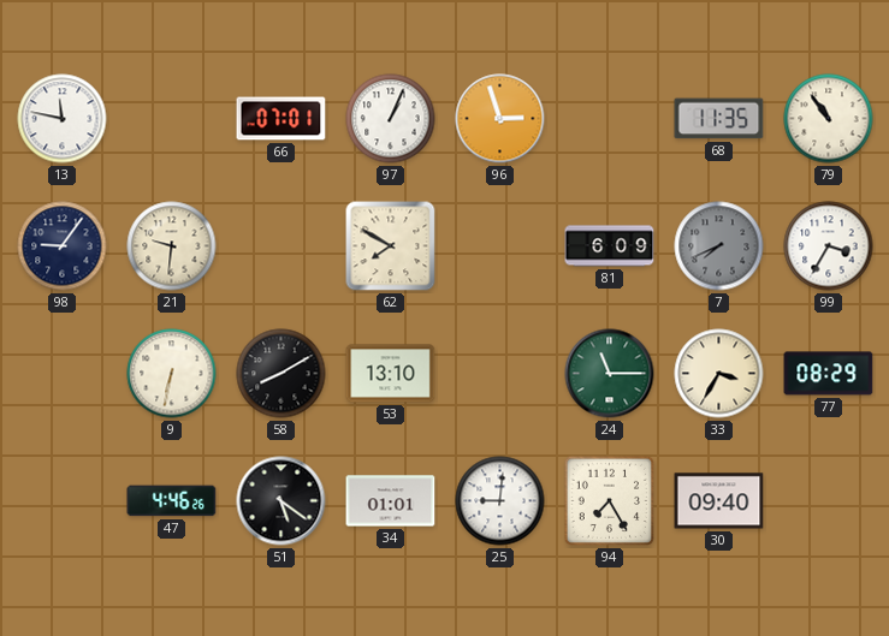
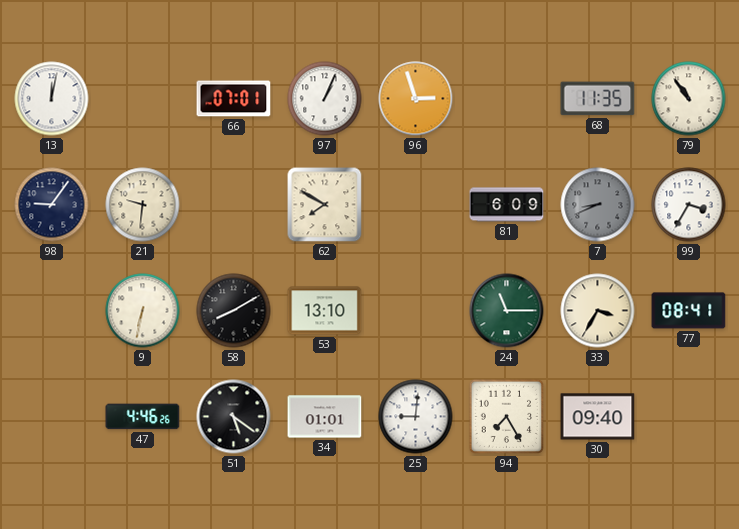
13: 11:47 -> 12:02
7: 7:41 -> 8:41
77: 08:29 -> 08:41
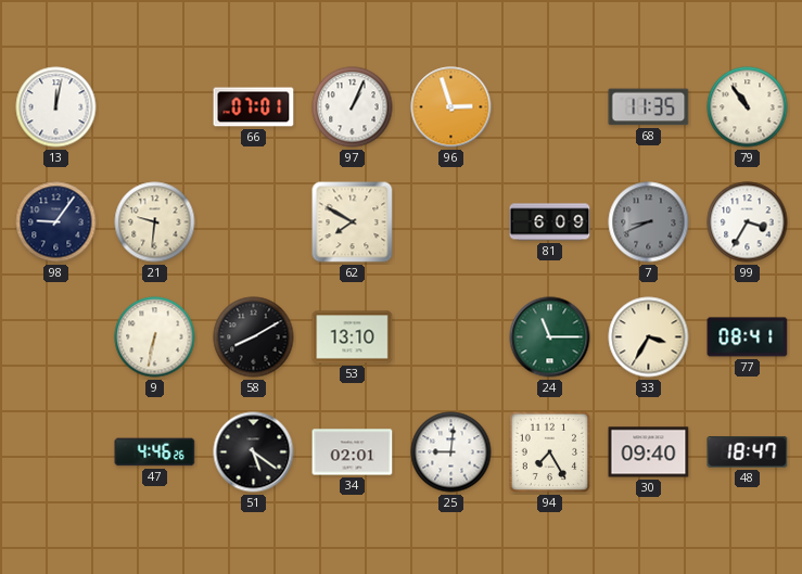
34: 01:01 -> 02:01
48: none -> 18:47
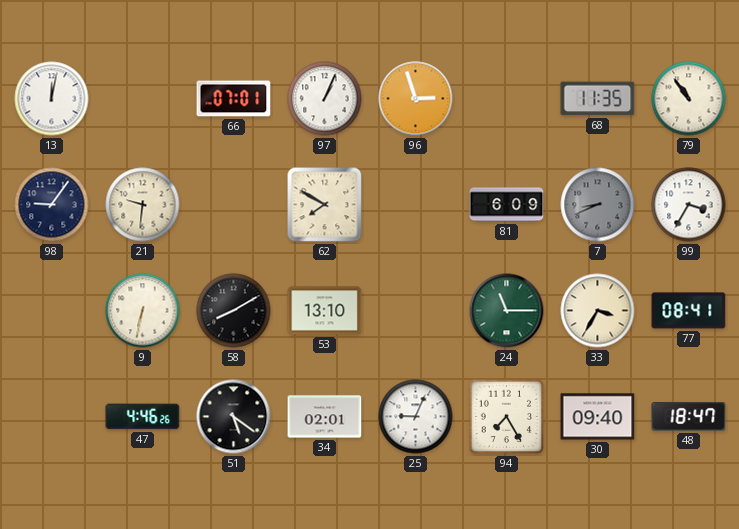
25: 9:01 -> 9:04
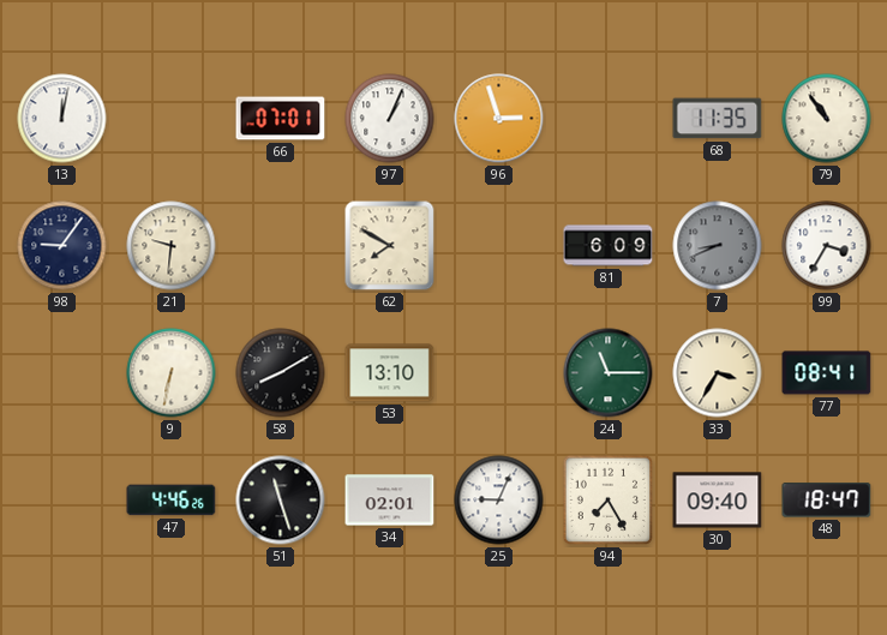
51: 5:21 -> 11:27
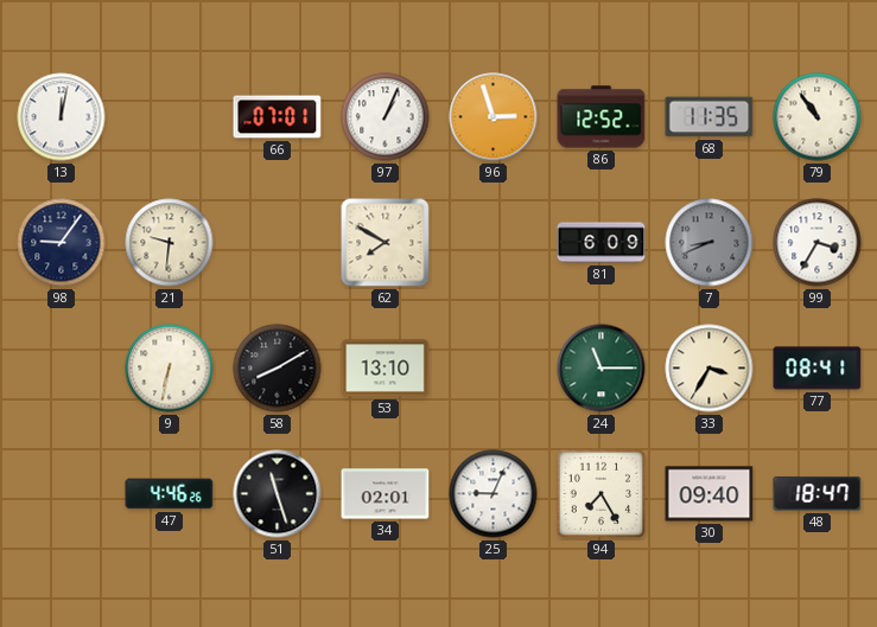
86: none -> 12:52
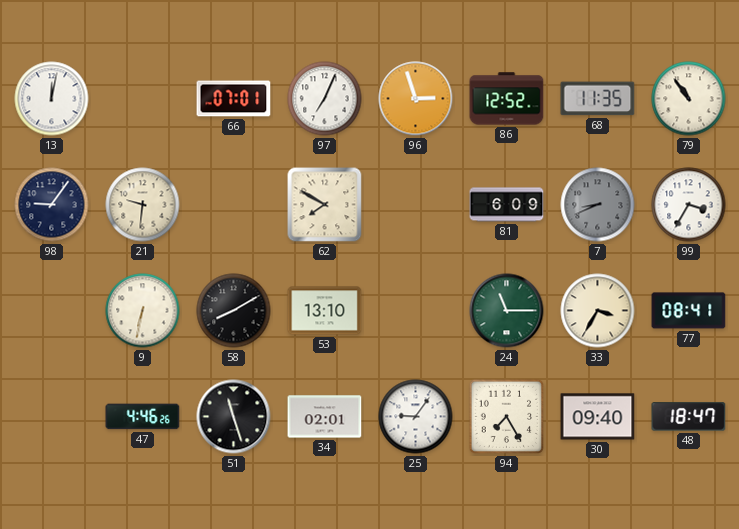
97: 1:04 -> 7:04
25: 9:04 -> 9:06
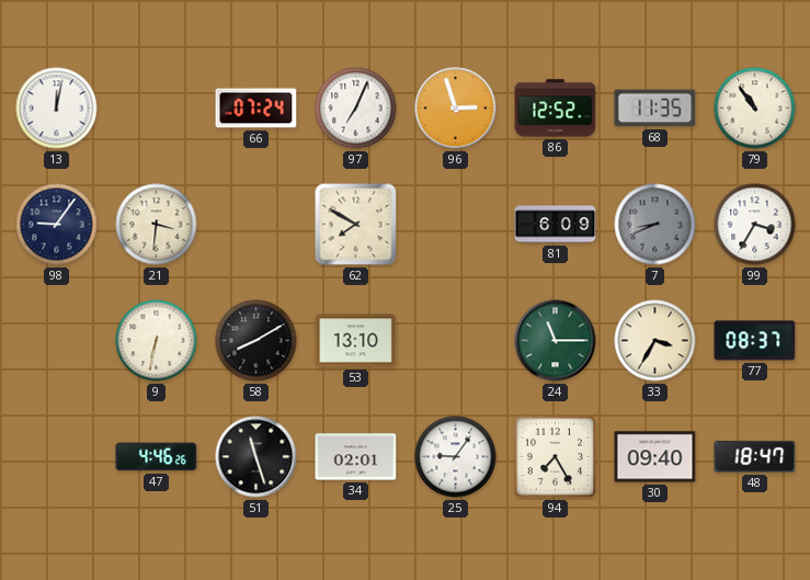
66: 07:01 -> 07:24
21: 9:31 -> 3:31
77: 08:41 -> 08:37
